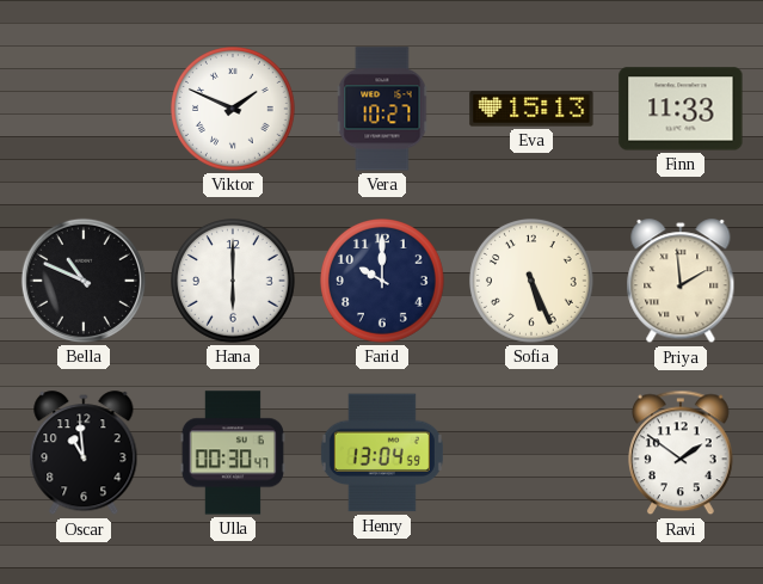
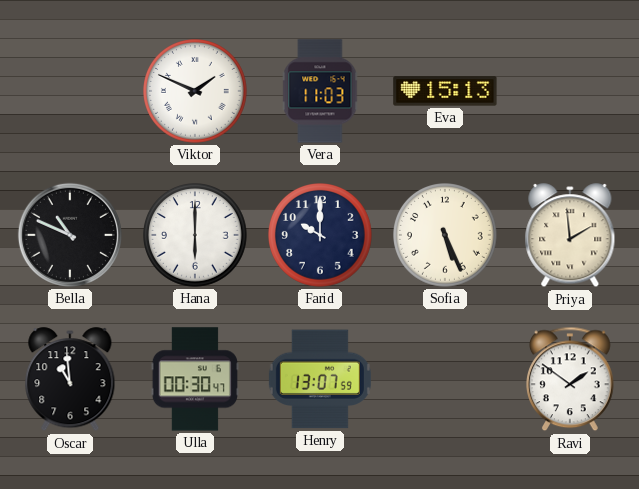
Vera: 10:27 -> 11:03
Finn: 11:33 -> none
Henry: 13:04 -> 13:07
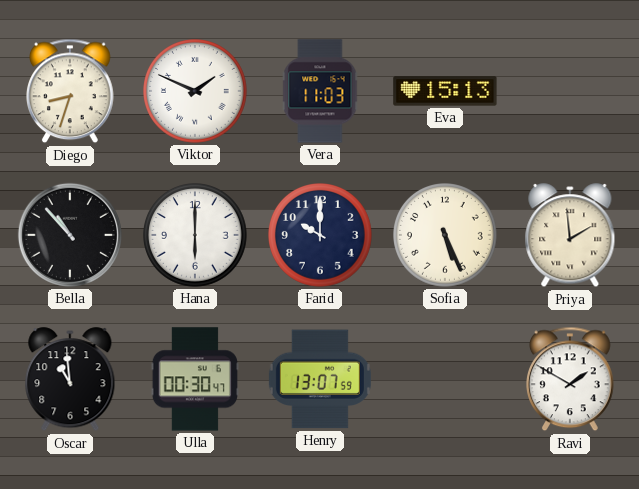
Diego: none -> 8:33
Bella: 10:49 -> 10:53
Ravi: 1:51 -> 1:50
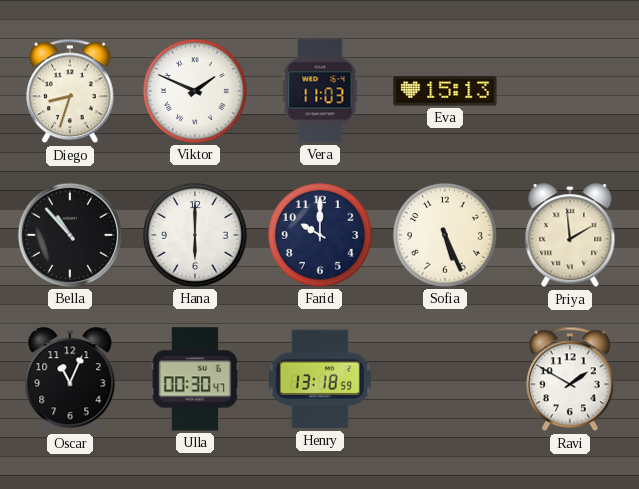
Oscar: 10:59 -> 11:04
Henry: 13:07 -> 13:18
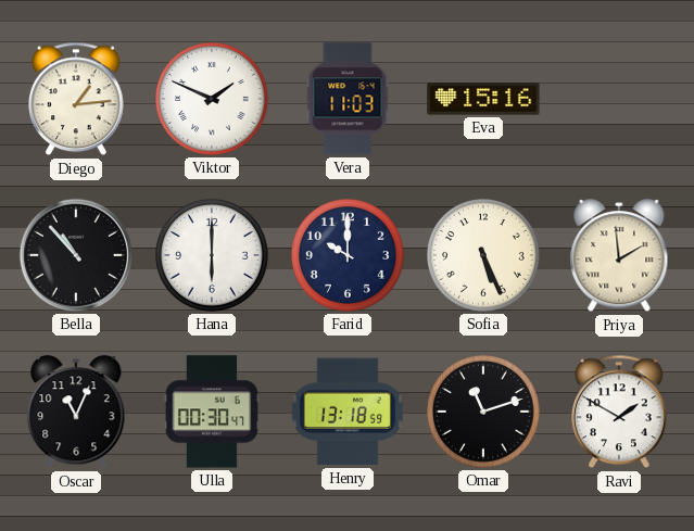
Diego: 8:33 -> 1:14
Eva: 15:13 -> 15:16
Omar: none -> 11:12
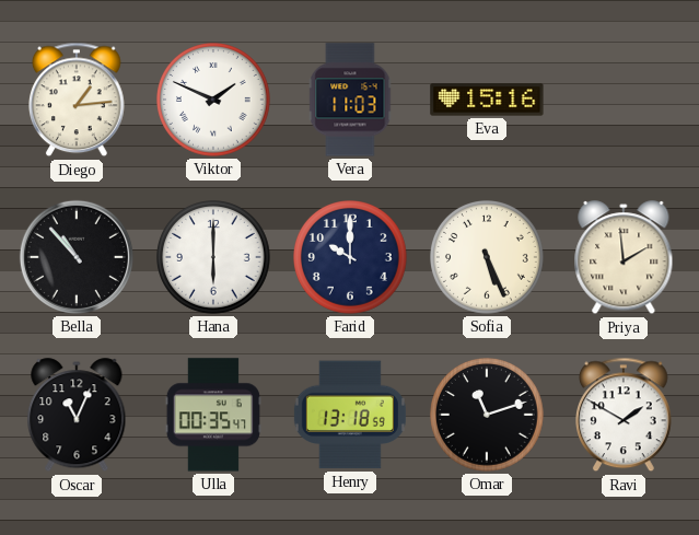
Ulla: 00:30 -> 00:35
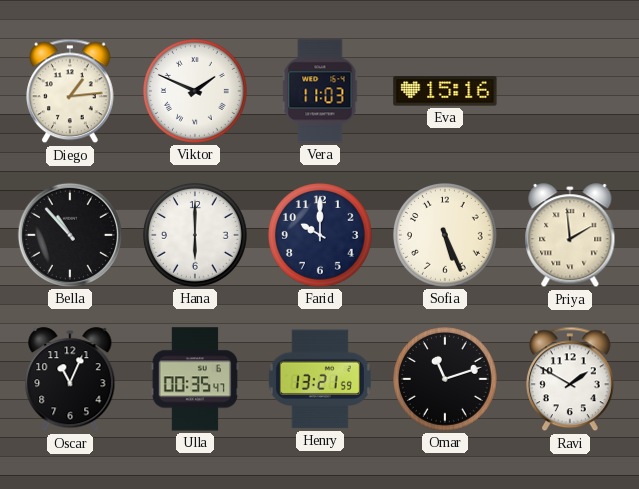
Henry: 13:18 -> 13:21
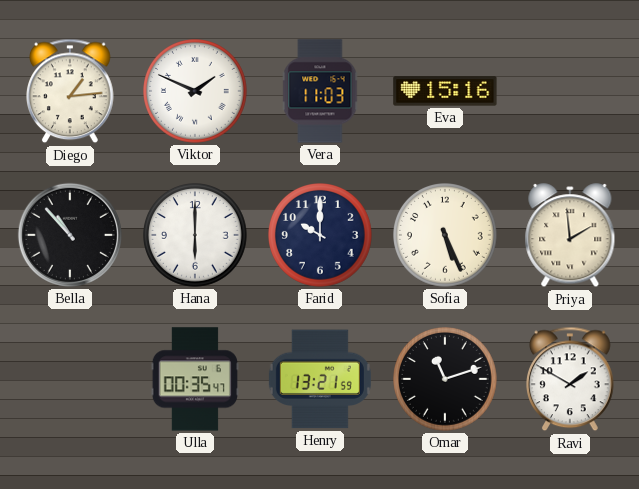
Oscar: 11:04 -> none
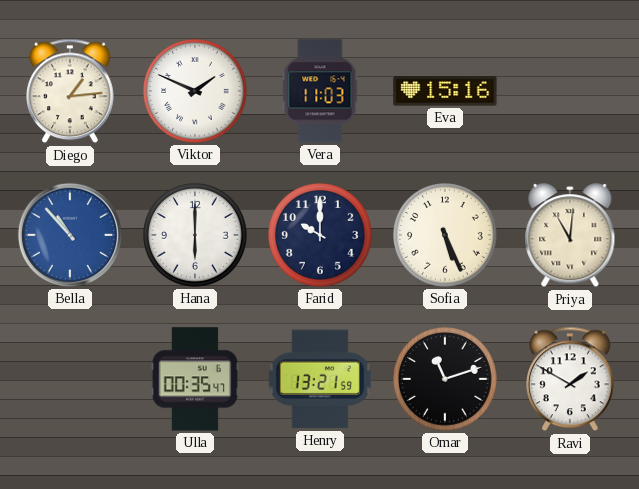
Bella dial: black -> blue
Priya: 1:59 -> 11:01
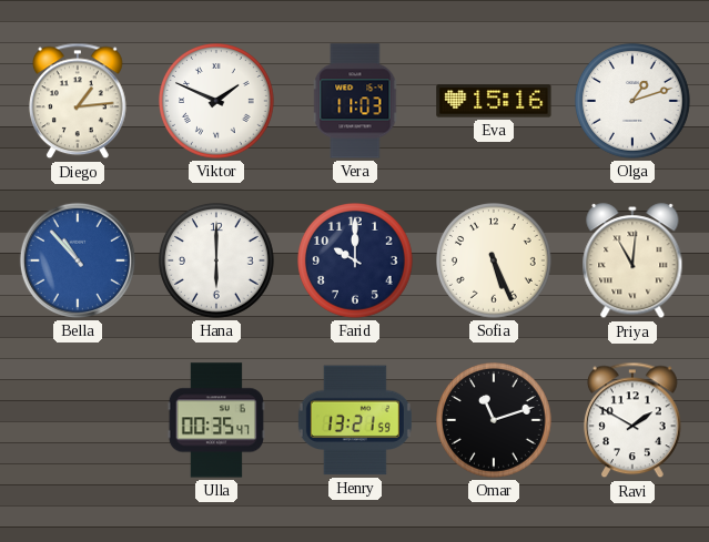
Olga: none -> 1:12
